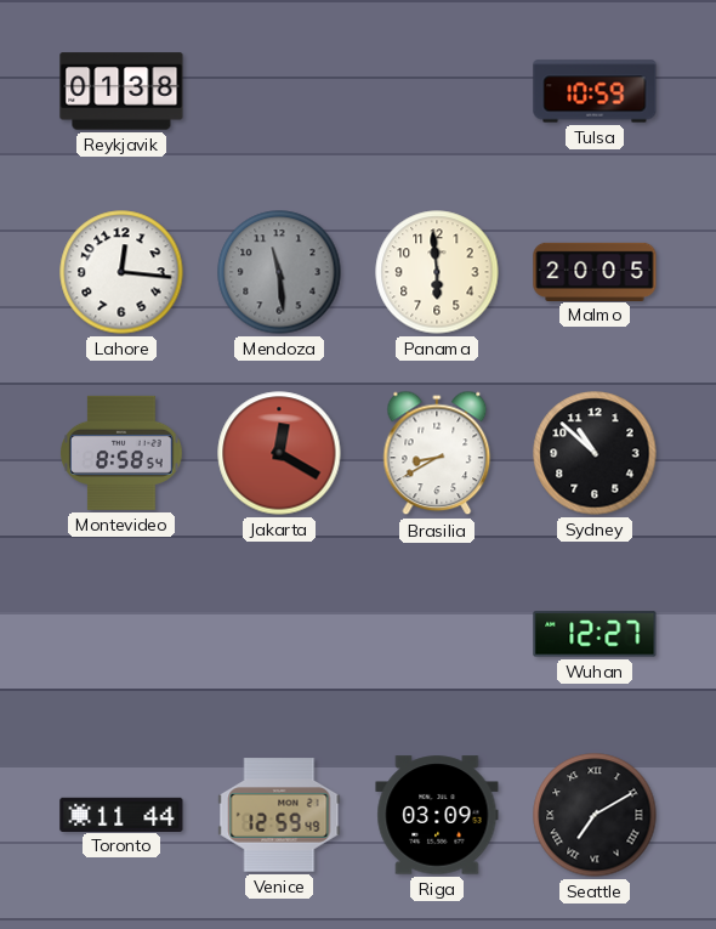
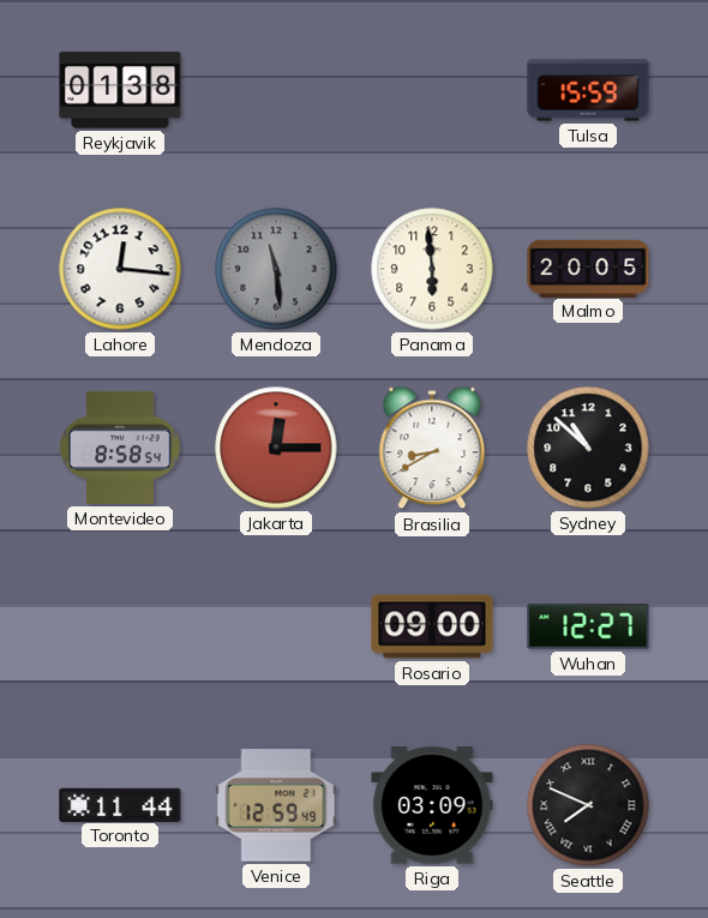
Tulsa: 10:59 -> 15:59
Jakarta: 12:20 -> 12:15
Rosario: none -> 09:00
Seattle: 7:10 -> 7:49
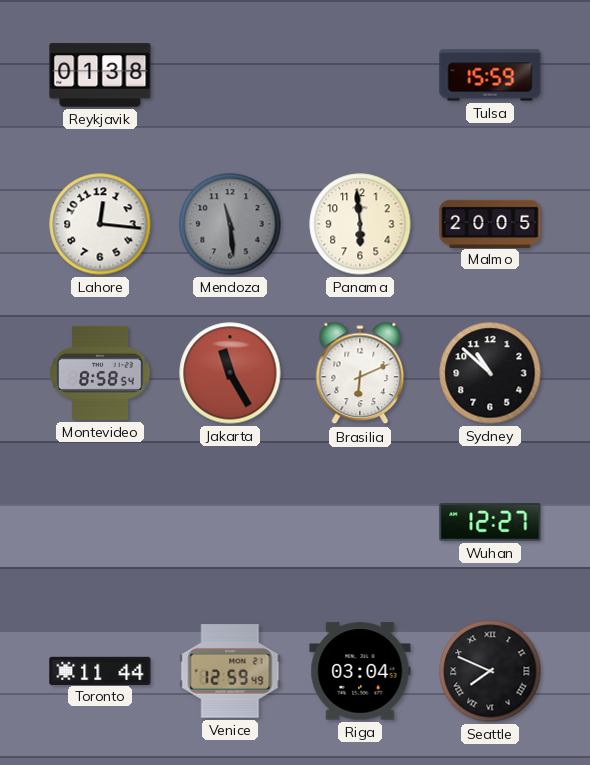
Jakarta: 12:15 -> 11:25
Brasilia: 8:40 -> 6:11
Rosario: 09:00 -> none
Riga: 03:09 -> 03:04
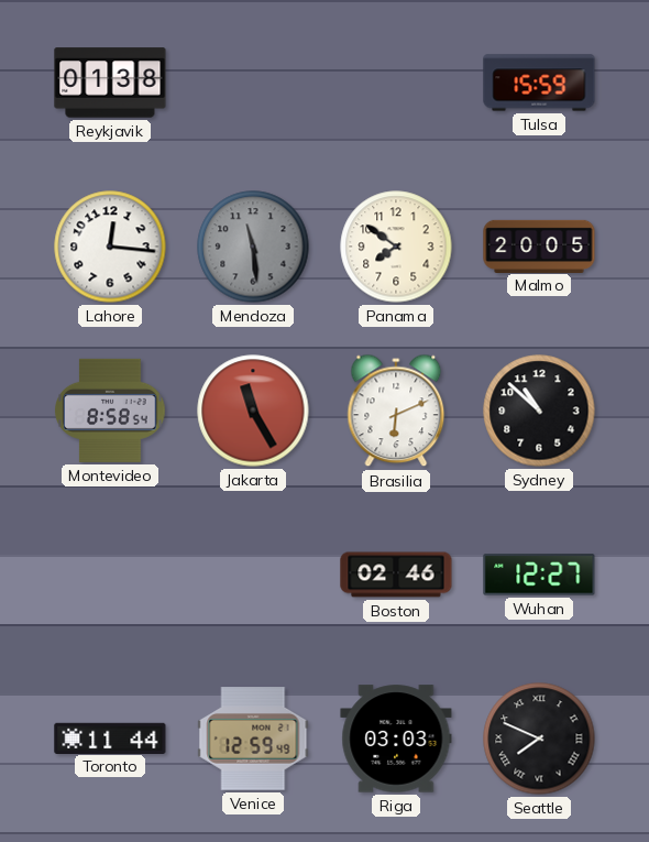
Panama: 5:59 -> 7:51
Boston: none -> 02:46
Riga: 03:04 -> 03:03
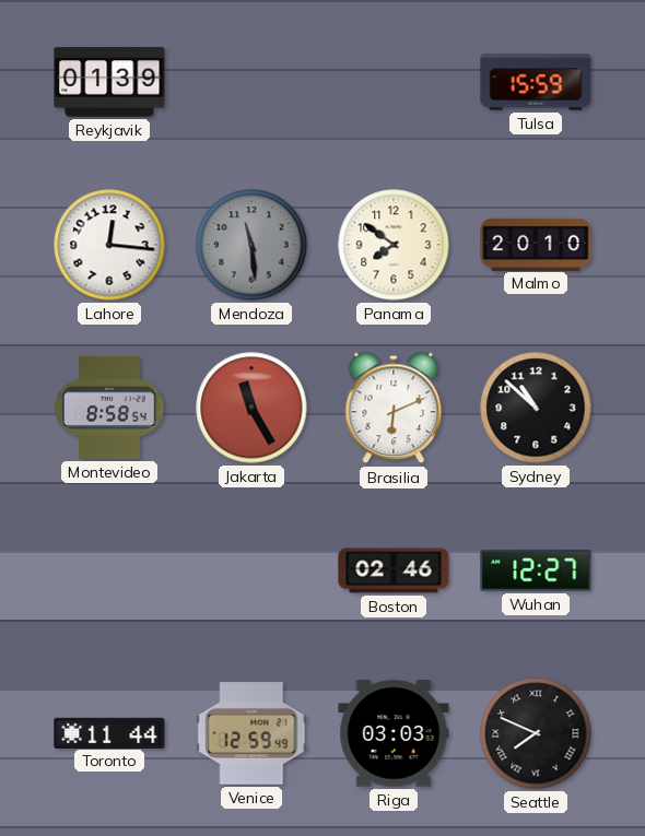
Reykjavik: 01:38 -> 01:39
Malmo: 20:05 -> 20:10
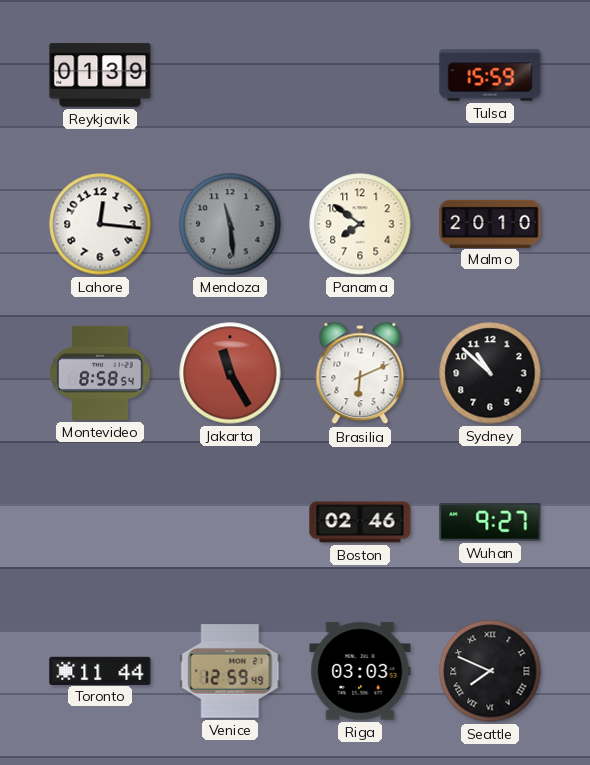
Wuhan: 12:27 -> 9:27
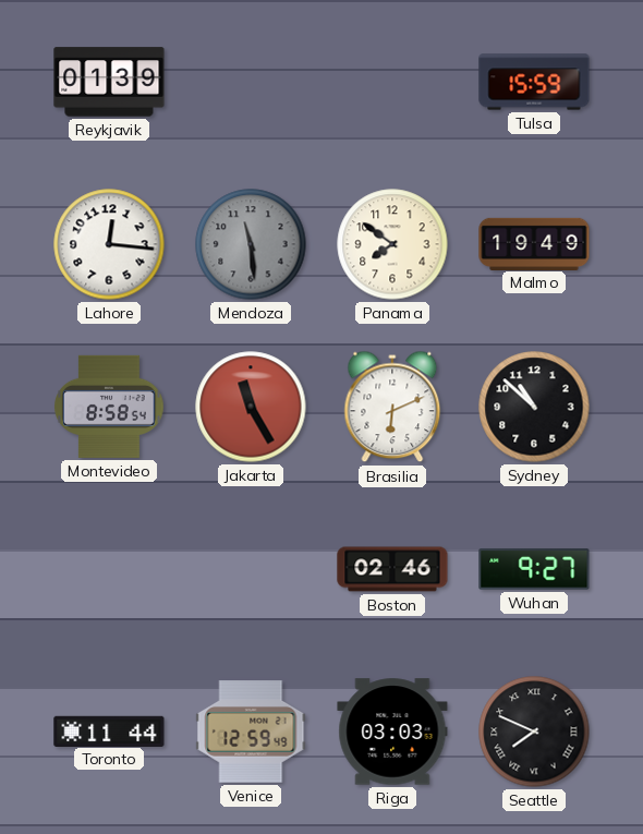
Malmo: 20:10 -> 19:49
